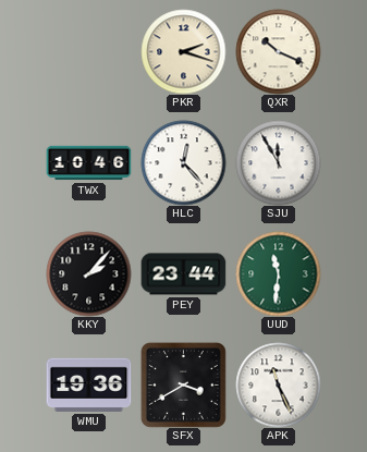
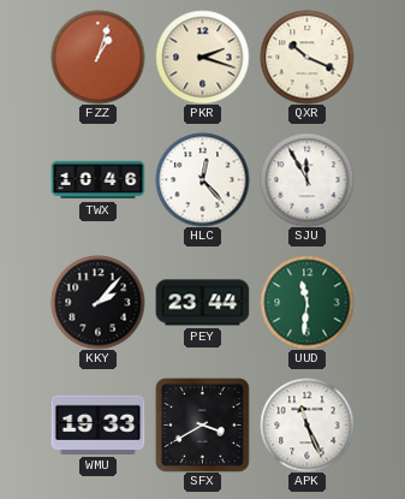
FZZ: none -> 1:03
WMU: 19:36 -> 19:33
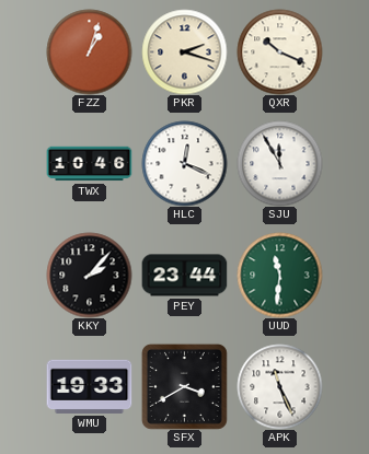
HLC: 12:23 -> 12:19
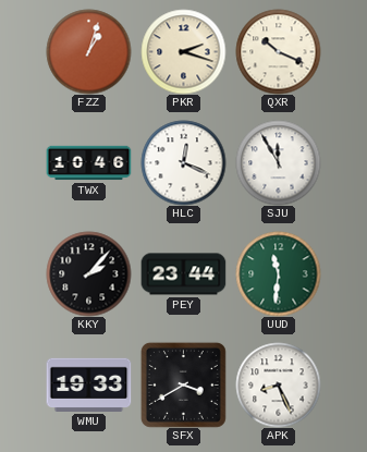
APK: 11:26 -> 8:26
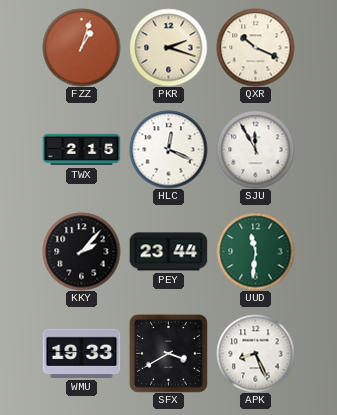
TWX: 10:46 -> 2:15
